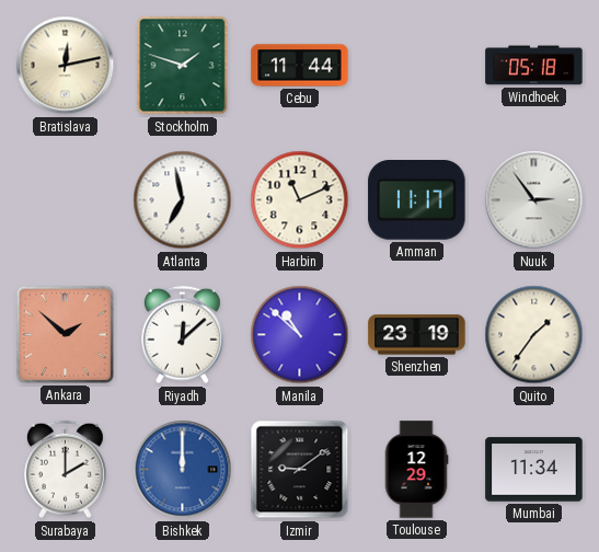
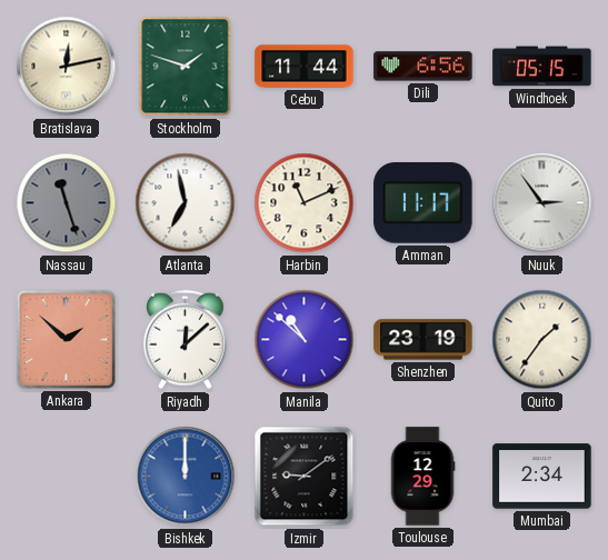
Dili: none -> 6:56
Windhoek: 05:18 -> 05:15
Nassau: none -> 11:27
Surabaya: 2:00 -> none
Mumbai: 11:34 -> 2:34
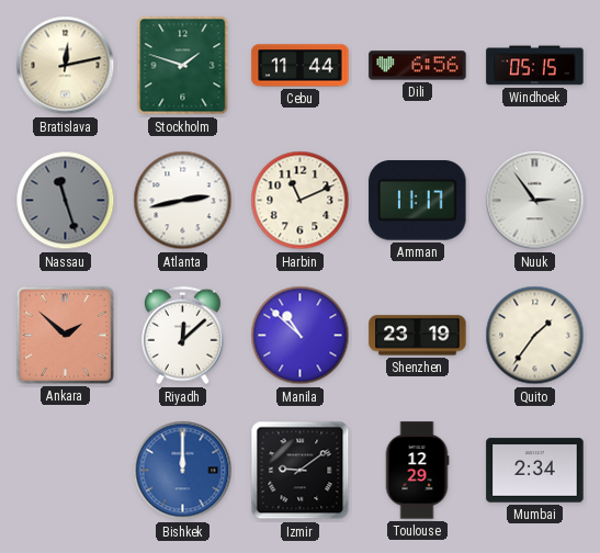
Atlanta: 6:58 -> 2:43
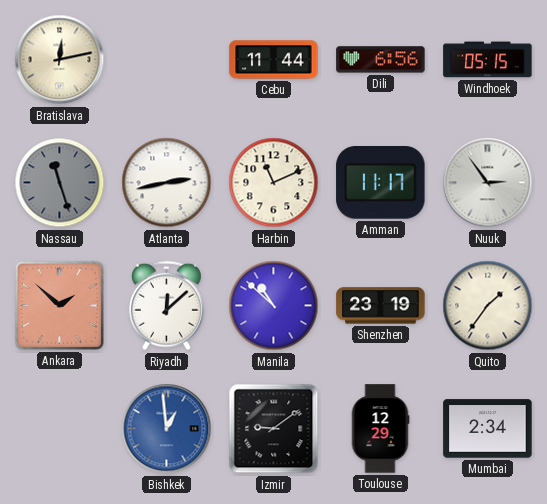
Stockholm: 1:48 -> none
Bishkek: 12:00 -> 12:59
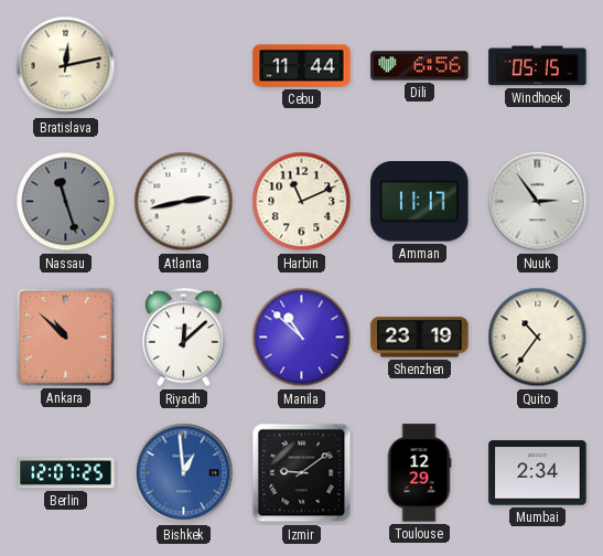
Ankara: 1:52 -> 10:52
Quito: 1:36 -> 10:36
Berlin: none -> 12:07
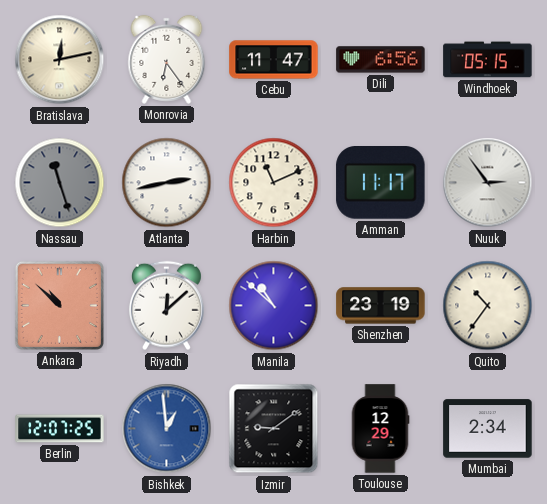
Monrovia: none -> 6:24
Cebu: 11:44 -> 11:47
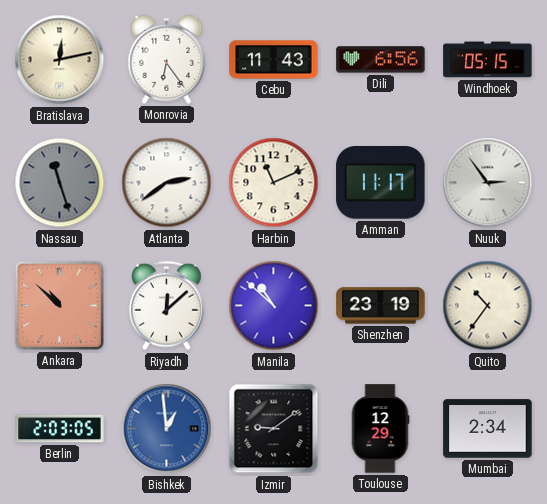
Cebu: 11:47 -> 11:43
Atlanta: 2:43 -> 2:39
Berlin: 12:07 -> 2:03
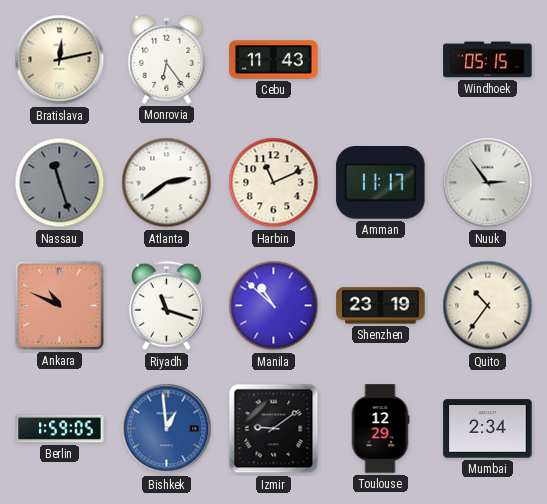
Dili: 6:56 -> none
Ankara: 10:52 -> 10:49
Riyadh: 12:08 -> 11:18
Berlin: 2:03 -> 1:59
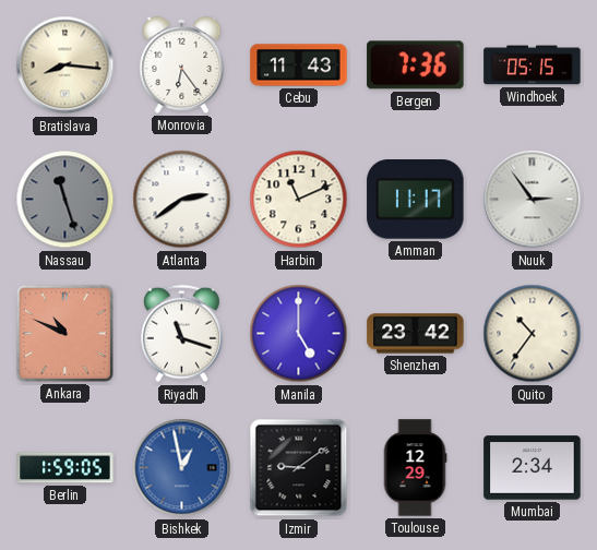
Bratislava: 12:13 -> 8:16
Bergen: none -> 7:36
Manila: 10:52 -> 5:00
Shenzhen: 23:19 -> 23:42
Bishkek: 12:59 -> 12:58
